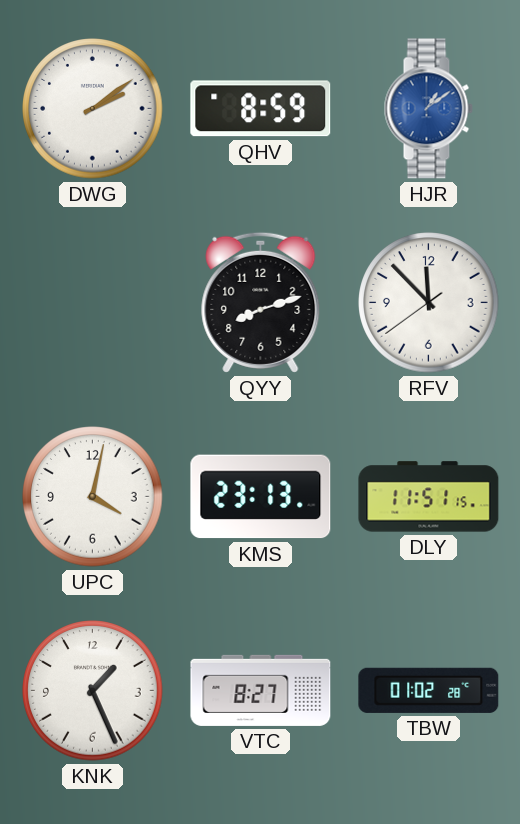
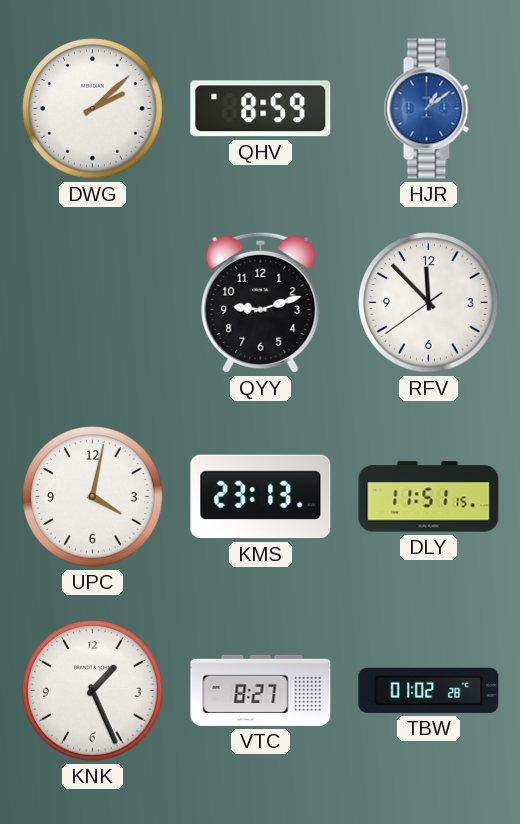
DWG: 2:09 -> 2:08
QYY: 8:12 -> 9:12
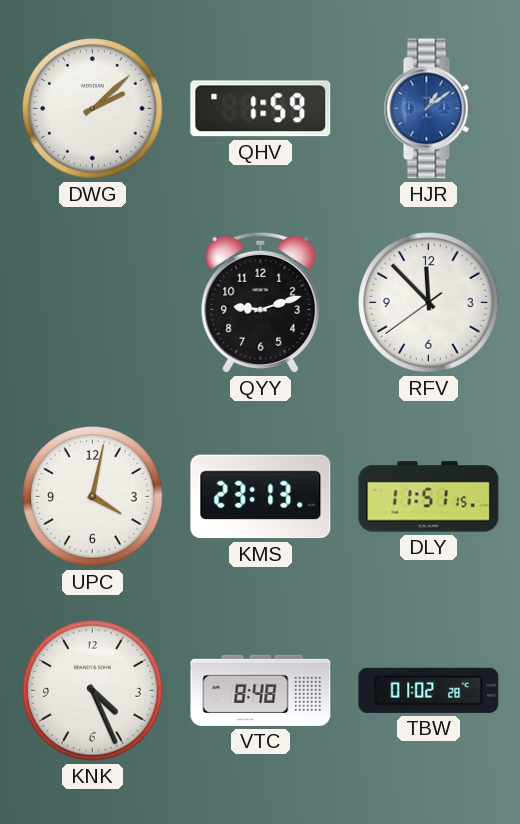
QHV: 8:59 -> 1:59
KNK: 1:26 -> 4:26
VTC: 8:27 -> 8:48
